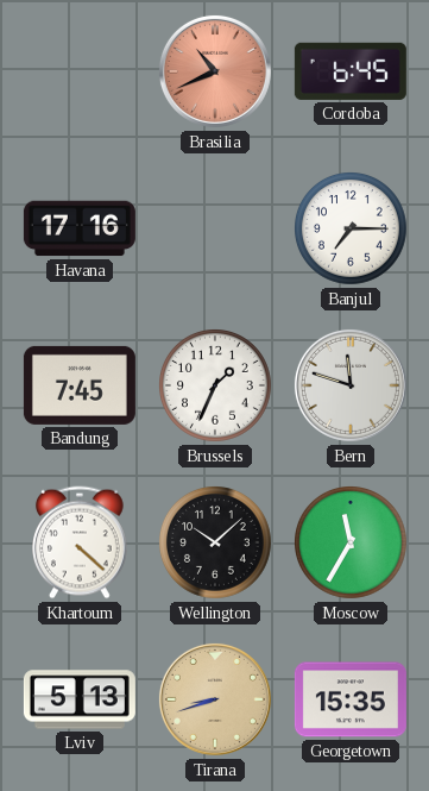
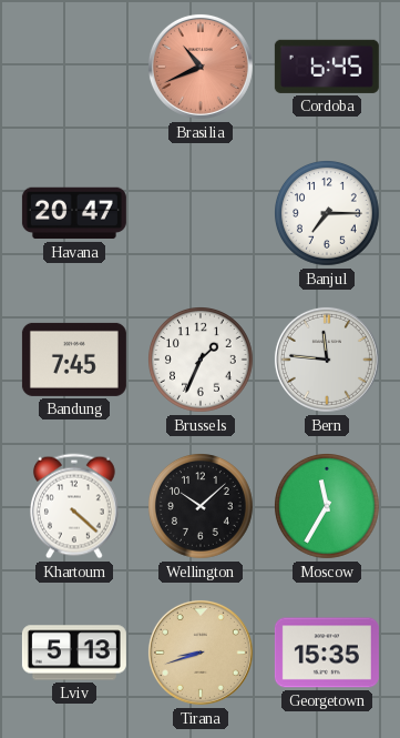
Havana: 17:16 -> 20:47
Bern: 11:48 -> 11:46
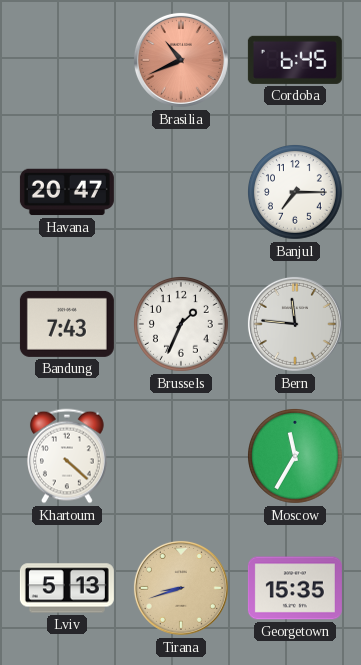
Bandung: 7:45 -> 7:43
Wellington: 10:08 -> none
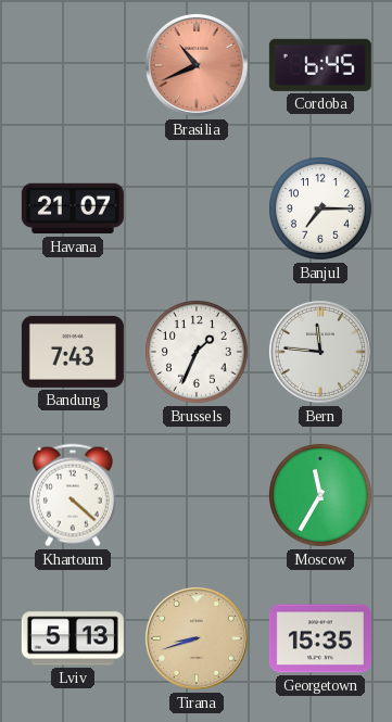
Havana: 20:47 -> 21:07
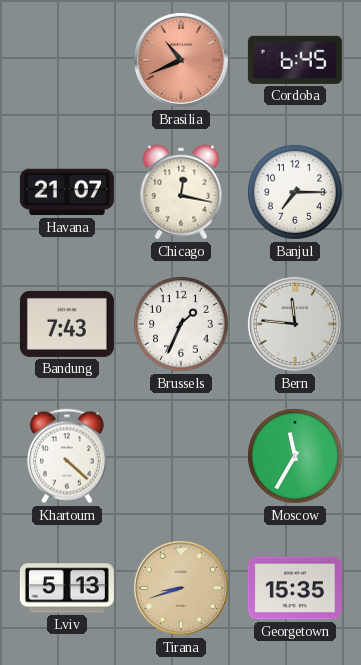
Chicago: none -> 12:17
